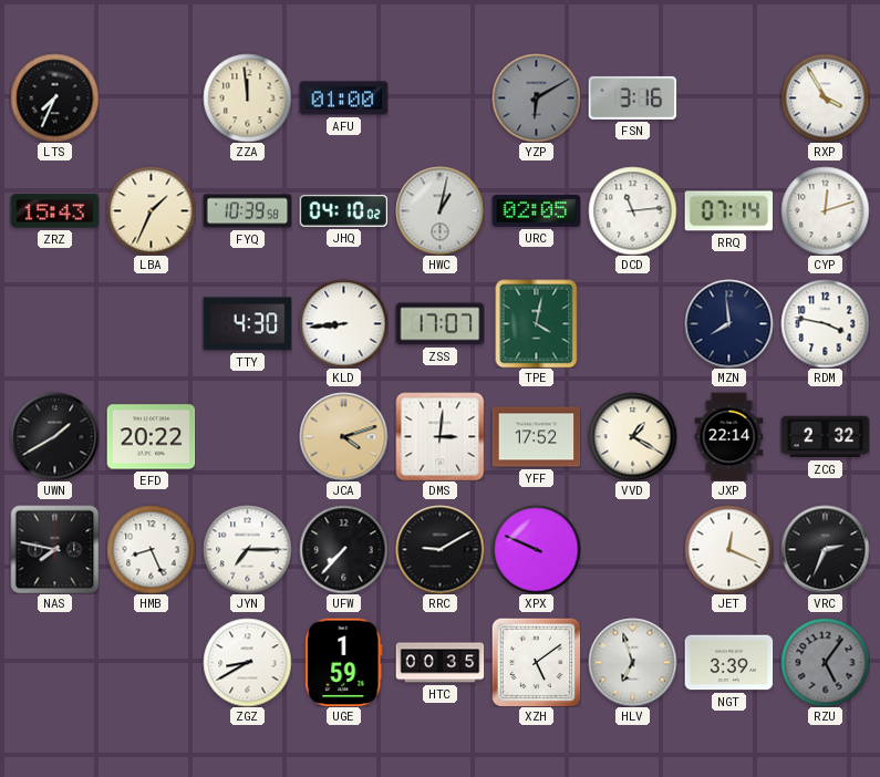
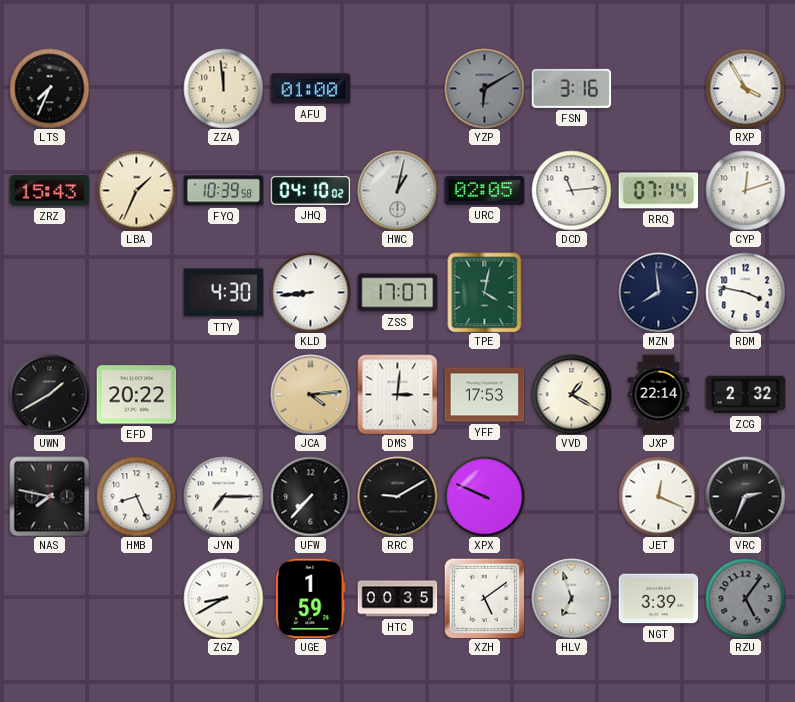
JCA: 4:12 -> 4:14
YFF: 17:52 -> 17:53
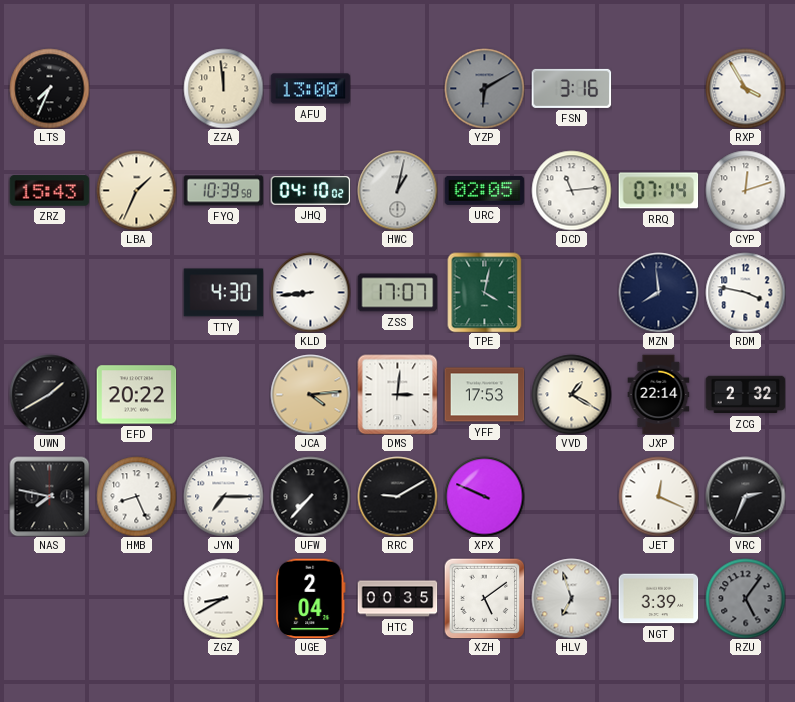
AFU: 01:00 -> 13:00
UGE: 1:59 -> 2:04
